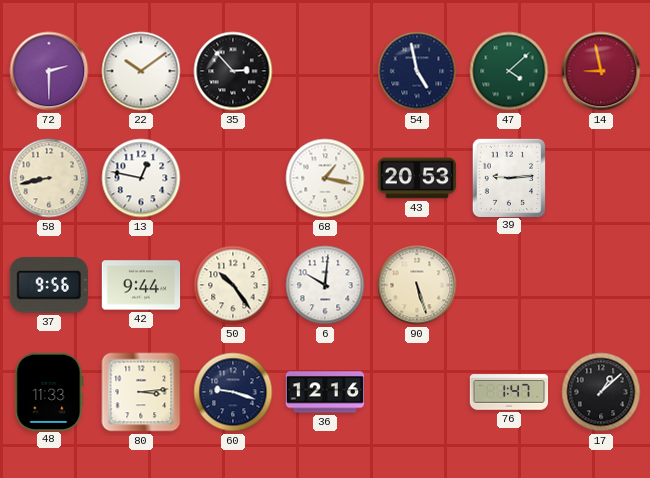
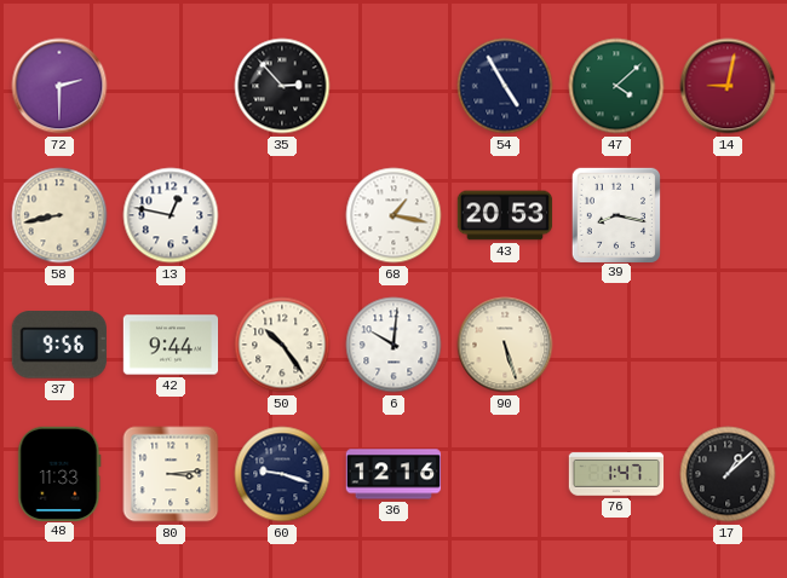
22: 10:09 -> none
54: 4:58 -> 4:55
14: 8:58 -> 9:02
39: 9:14 -> 8:17
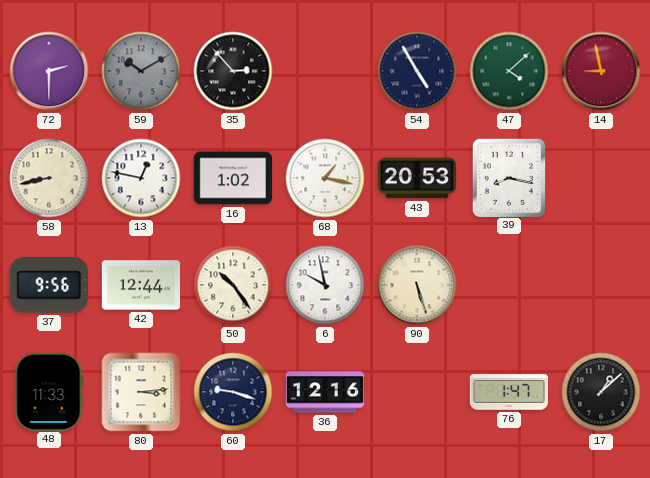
59: none -> 10:10
14: 9:02 -> 8:58
16: none -> 1:02
42: 9:44 -> 12:44
6: 10:01 -> 9:58
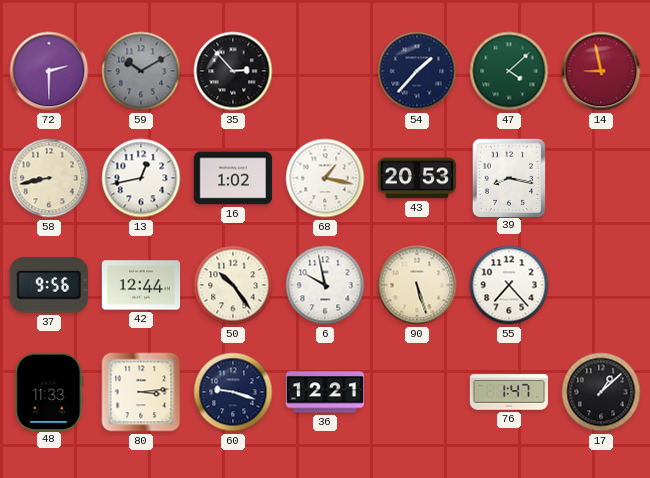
54: 4:55 -> 1:37
13: 12:47 -> 12:43
55: none -> 7:23
36: 12:16 -> 12:21
